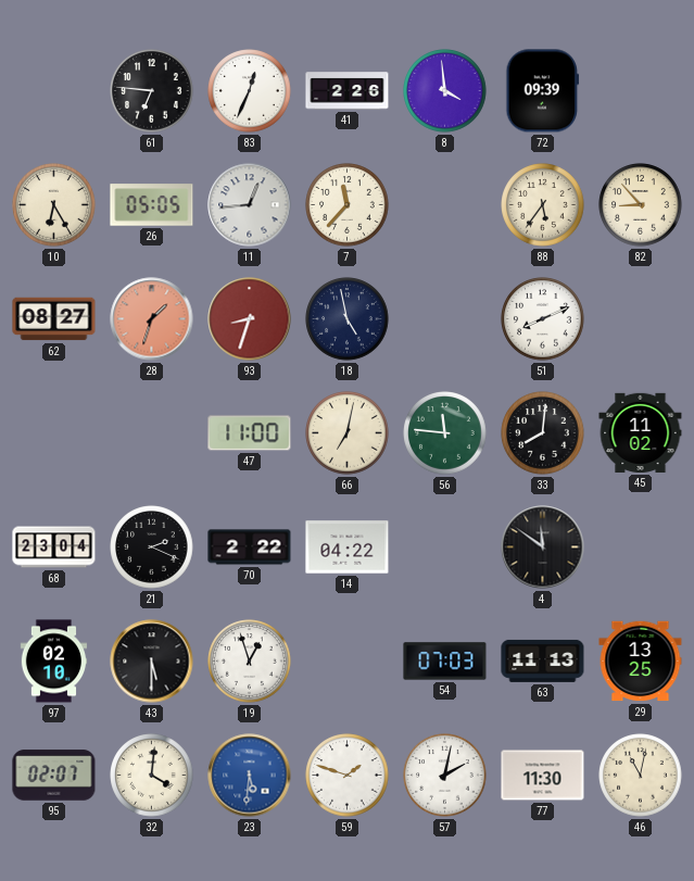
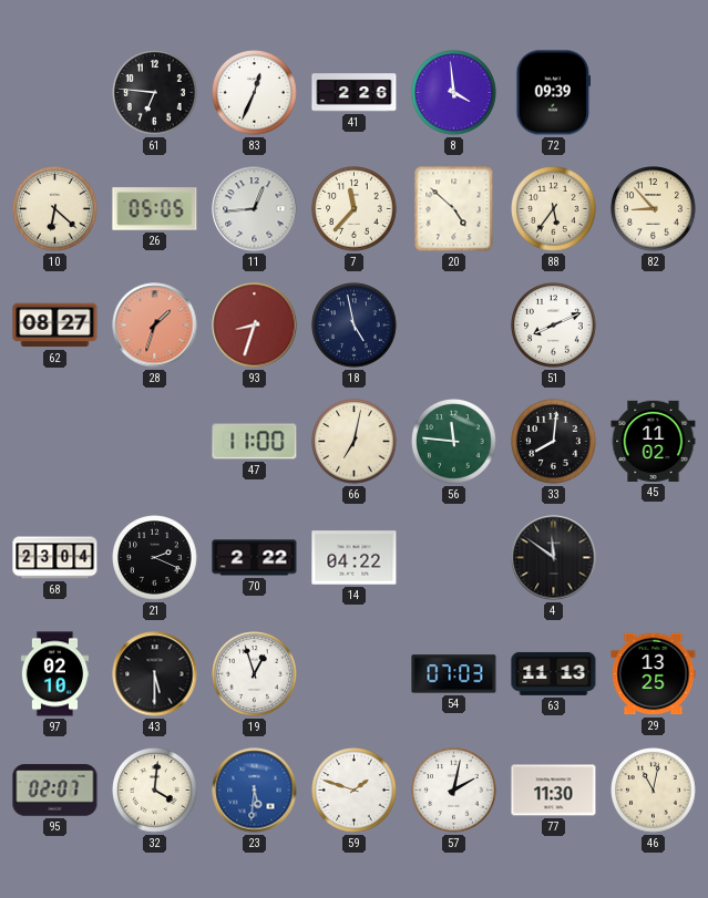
10: 6:25 -> 6:22
20: none -> 4:52
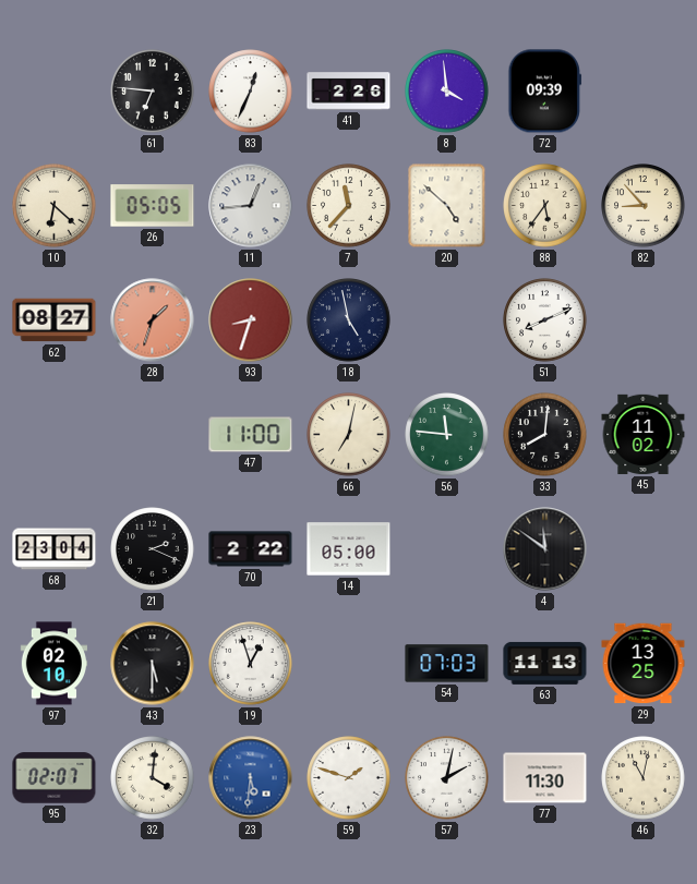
14: 04:22 -> 05:00
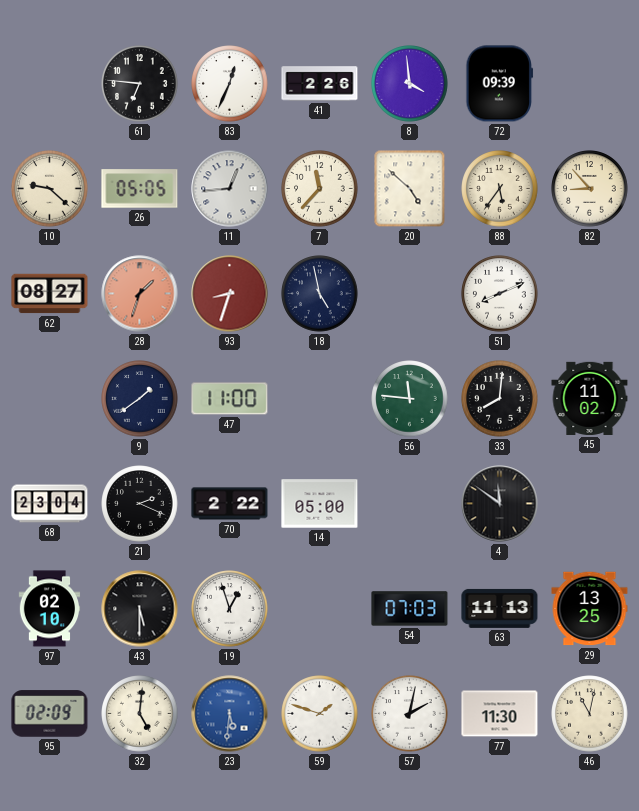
10: 6:22 -> 9:22
9: none -> 1:39
66: 7:02 -> none
95: 02:07 -> 02:09
32: 4:01 -> 5:01
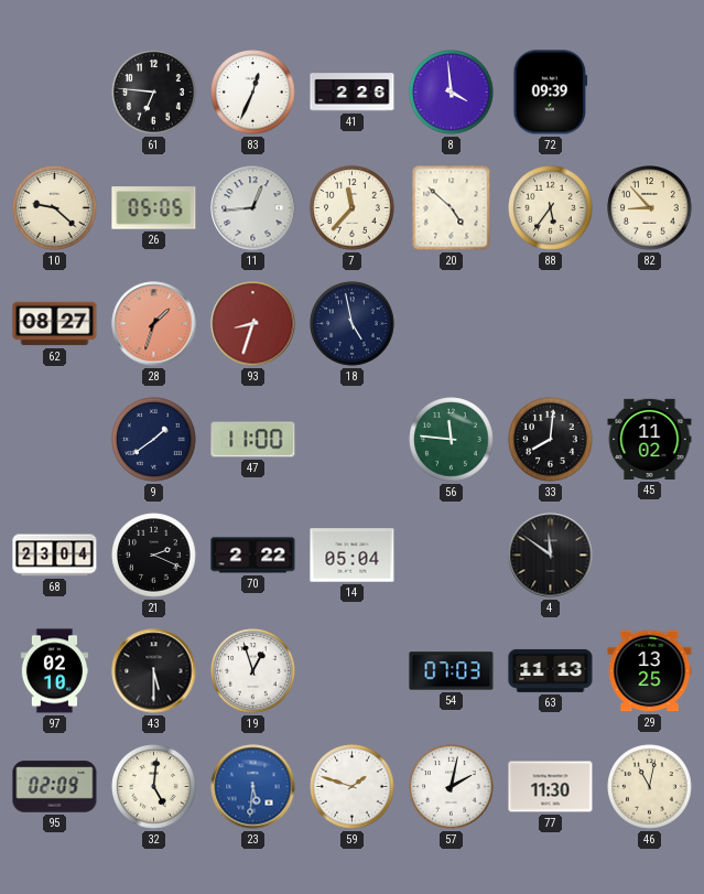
51: 8:11 -> none
14: 05:00 -> 05:04
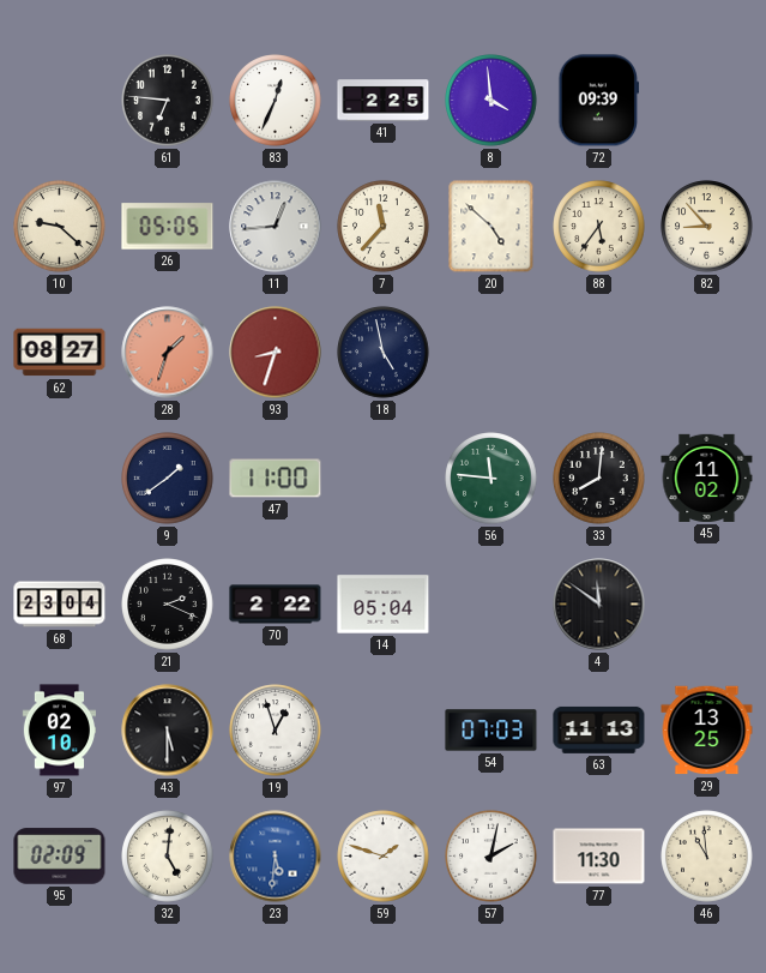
41: 2:26 -> 2:25
46: 11:02 -> 10:59
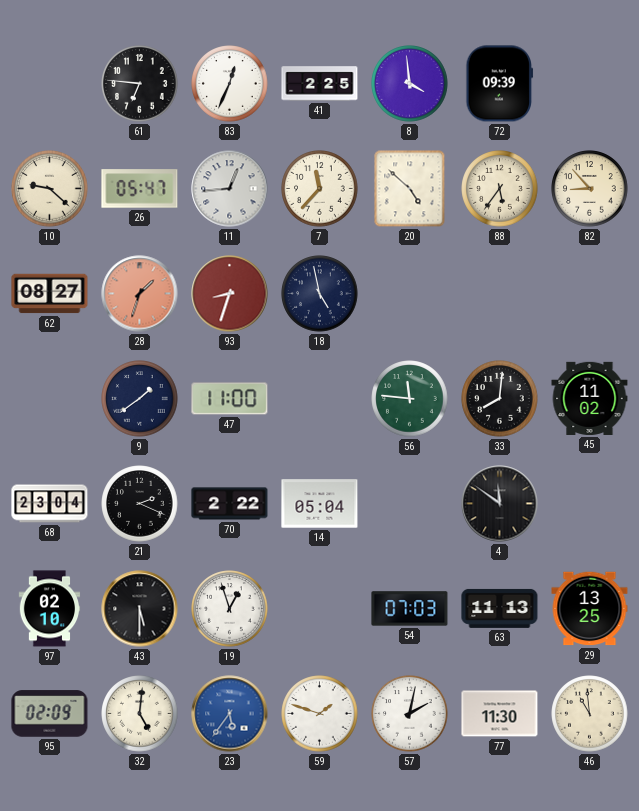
26: 05:05 -> 05:47
23: 5:31 -> 5:36
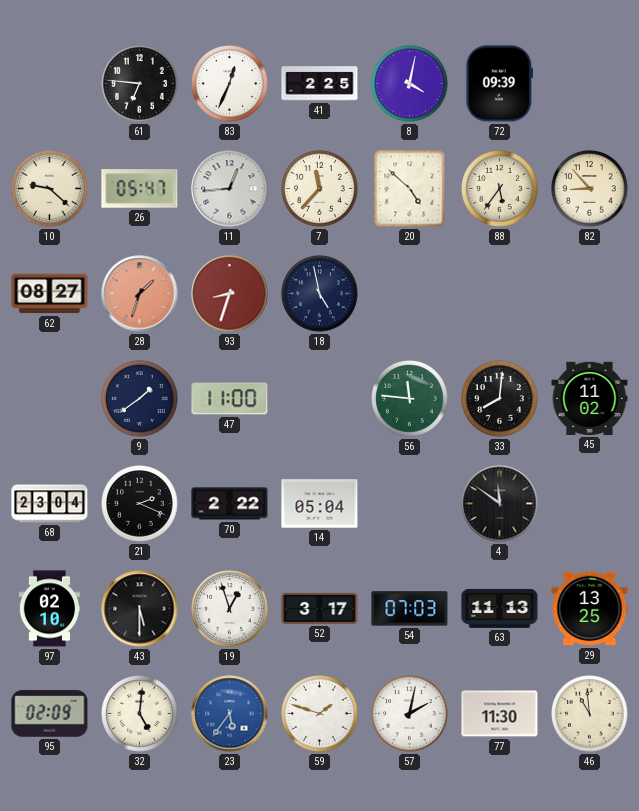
8: 3:59 -> 4:02
52: none -> 3:17
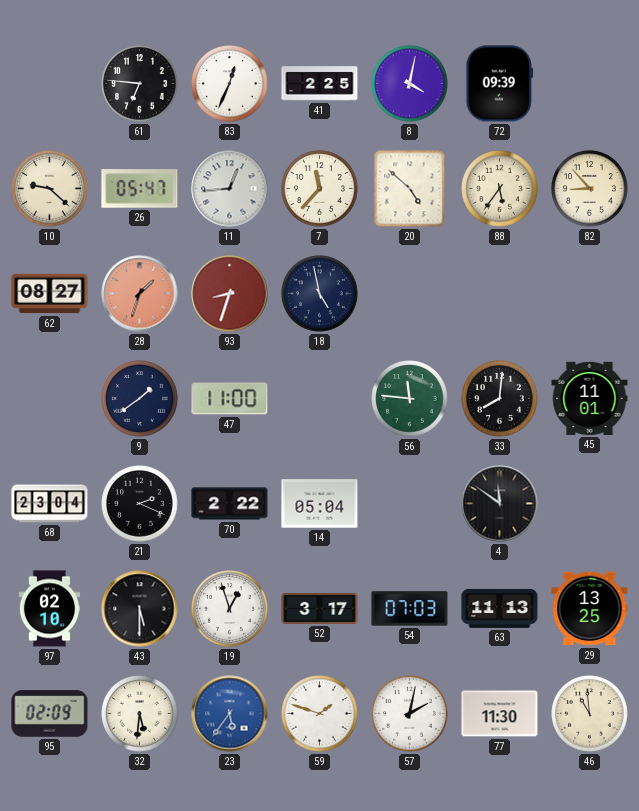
45: 11:02 -> 11:01
32: 5:01 -> 5:31
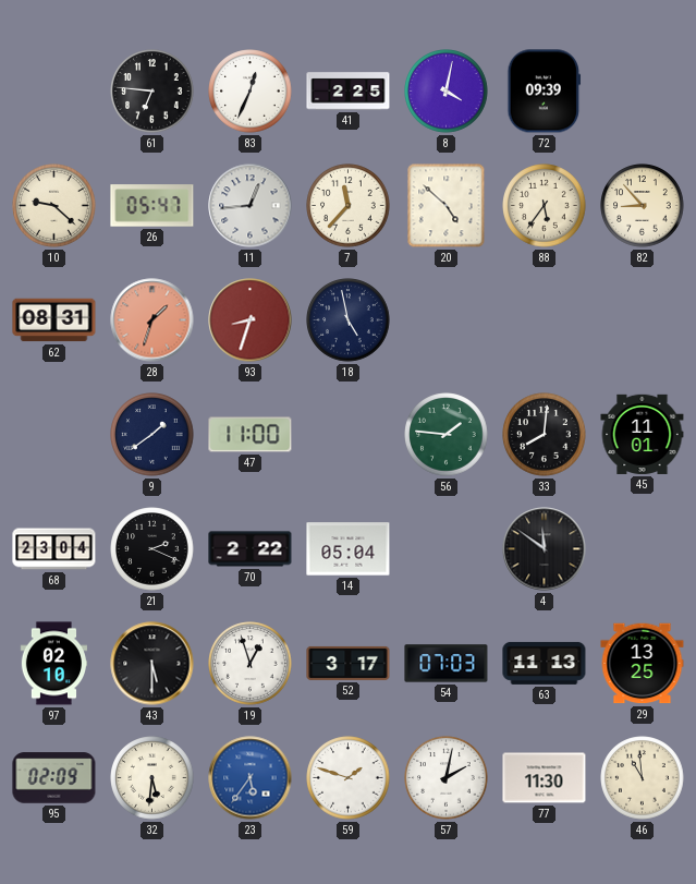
62: 08:27 -> 08:31
56: 11:46 -> 1:46
